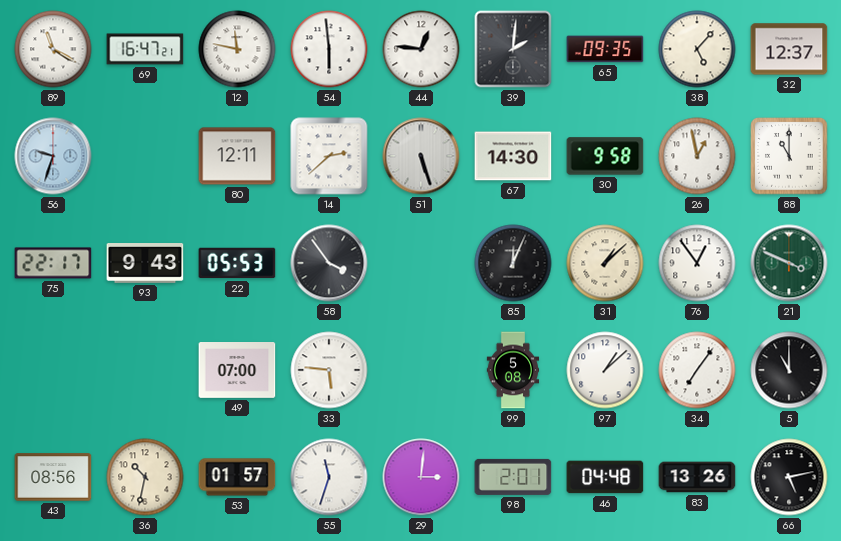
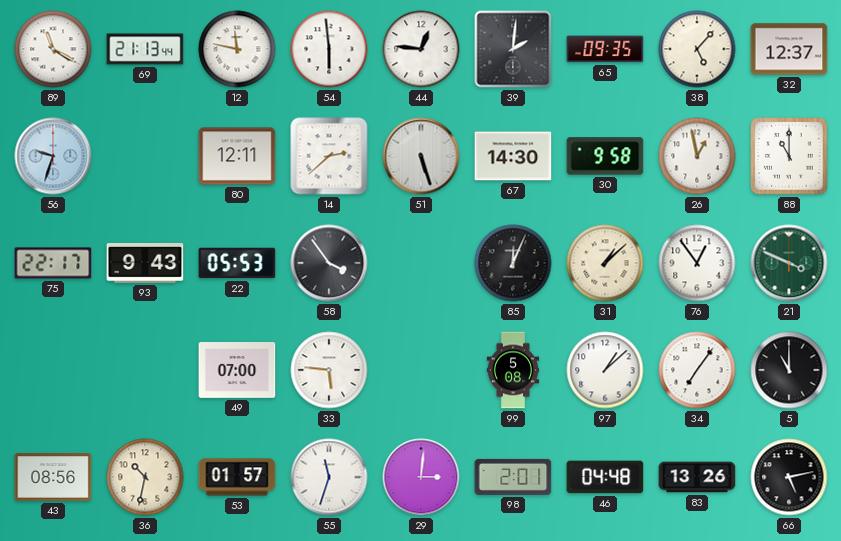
69: 16:47 -> 21:13
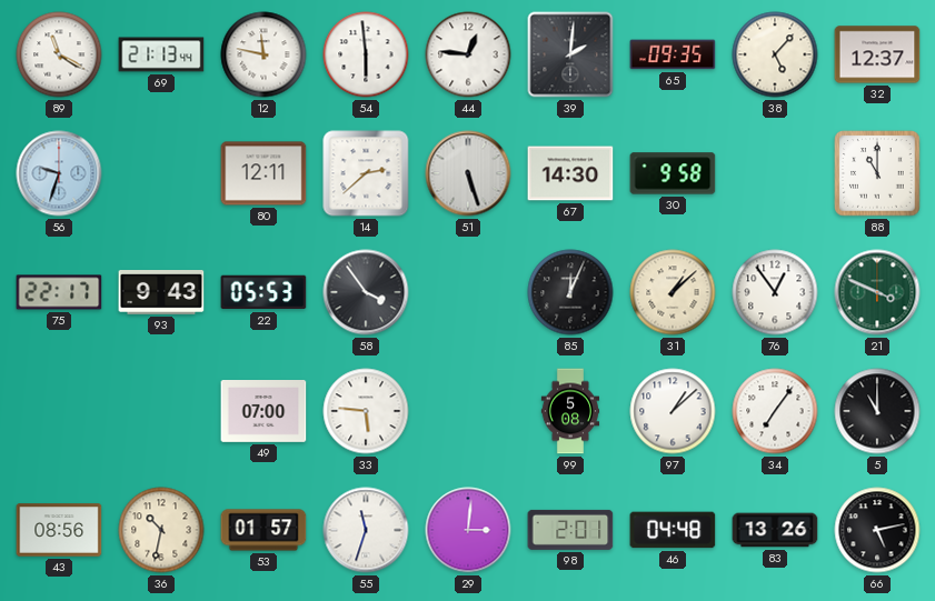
26: 12:58 -> none
